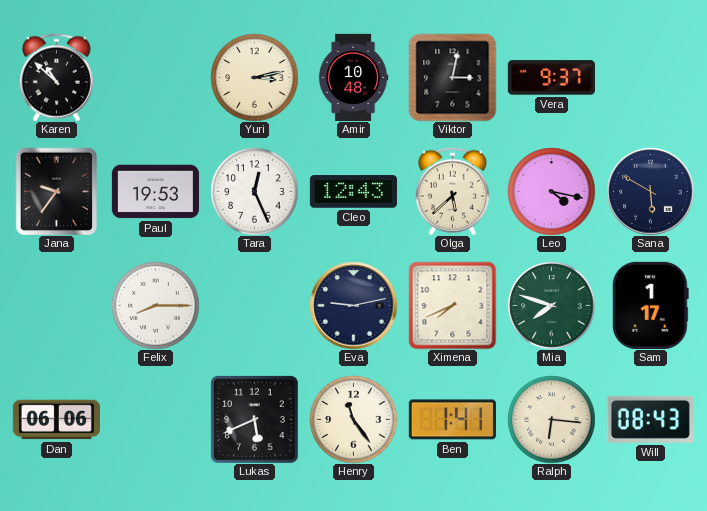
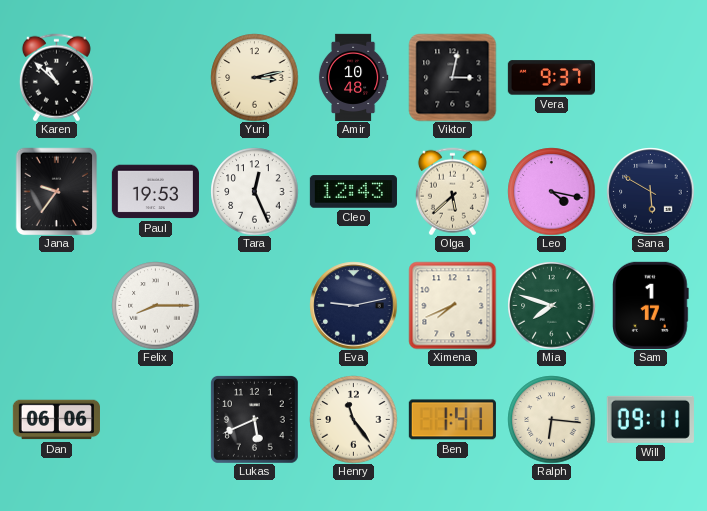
Will: 08:43 -> 09:11
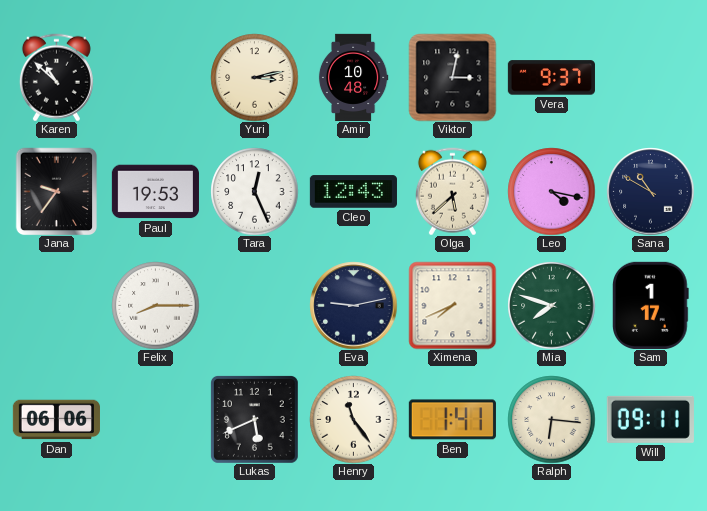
Sana: 5:50 -> 10:50
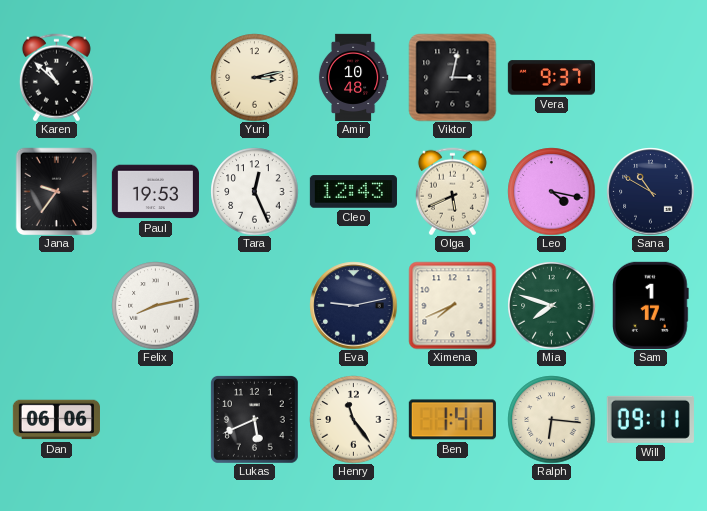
Olga: 5:38 -> 5:41
Felix: 8:15 -> 8:13
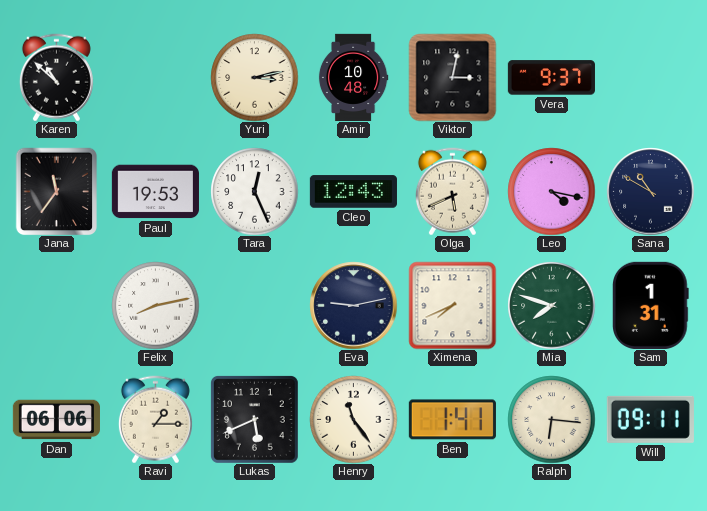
Jana: 9:36 -> 11:36
Sam: 1:17 -> 1:31
Ravi: none -> 1:15
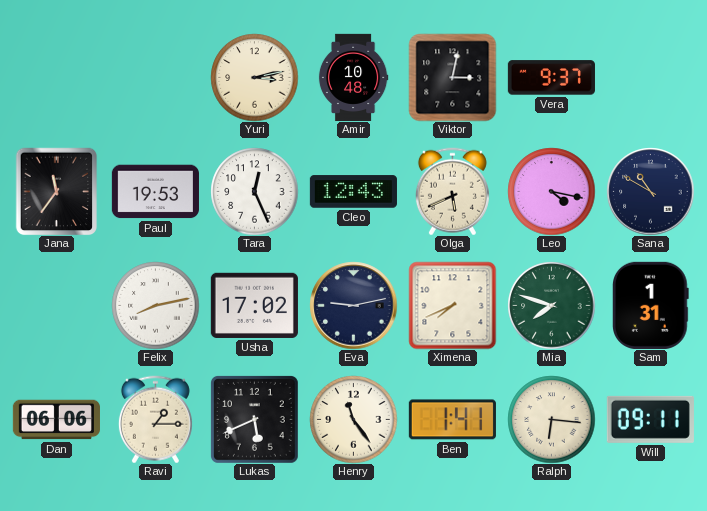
Karen: 10:52 -> none
Usha: none -> 17:02
